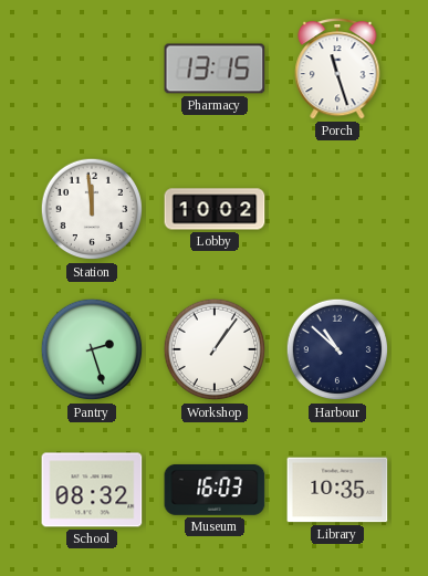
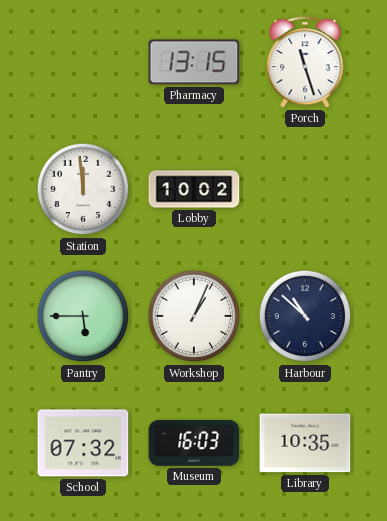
Pantry: 2:27 -> 5:45
Workshop: 1:06 -> 1:04
School: 08:32 -> 07:32
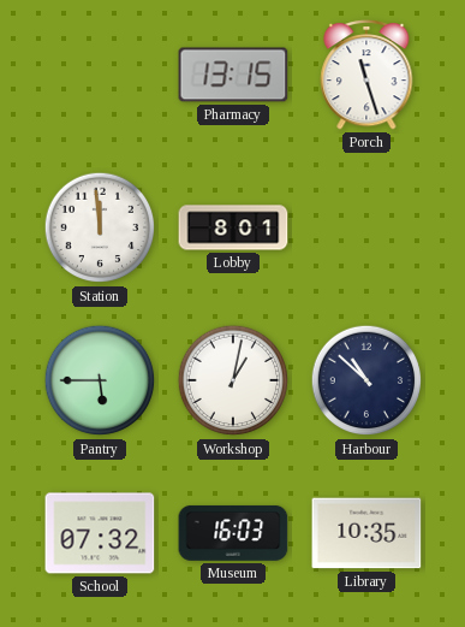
Lobby: 10:02 -> 8:01
Workshop: 1:04 -> 1:02
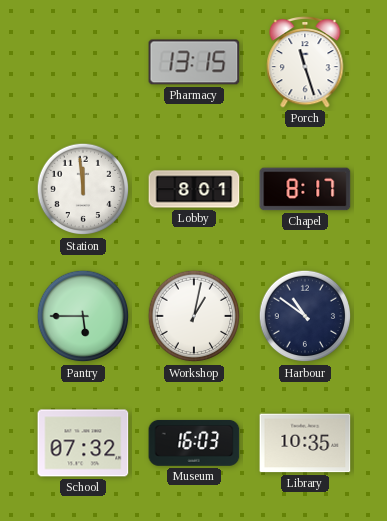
Chapel: none -> 8:17
Harbour: 10:52 -> 10:51
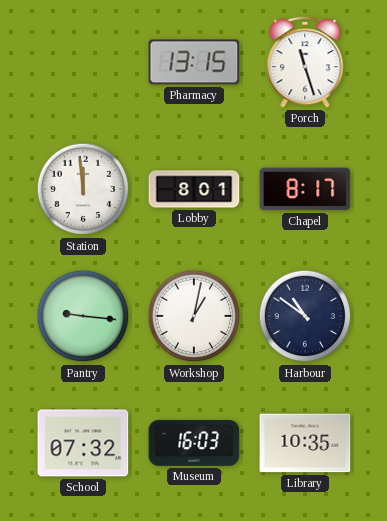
Pantry: 5:45 -> 9:16
